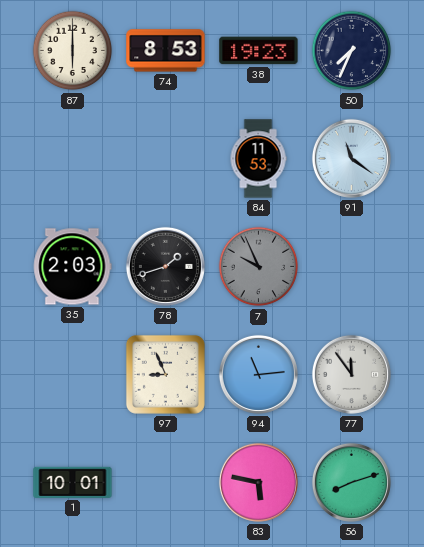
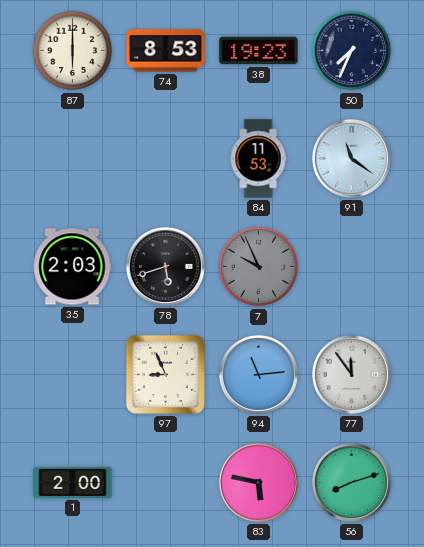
78: 1:42 -> 5:42
1: 10:01 -> 2:00
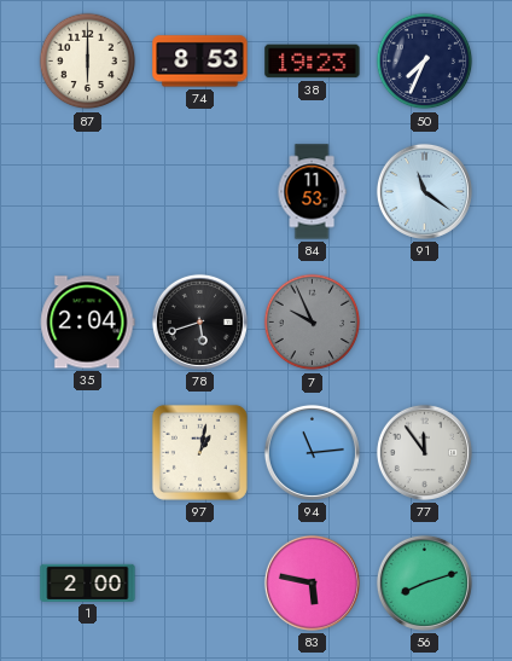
35: 2:03 -> 2:04
97: 8:56 -> 1:02
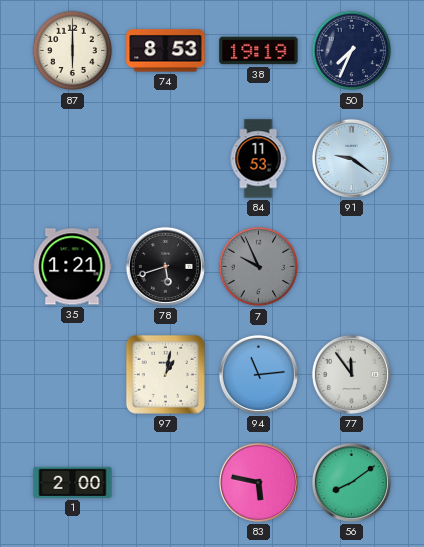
38: 19:23 -> 19:19
91: 11:21 -> 9:21
35: 2:04 -> 1:21
56: 8:12 -> 8:09
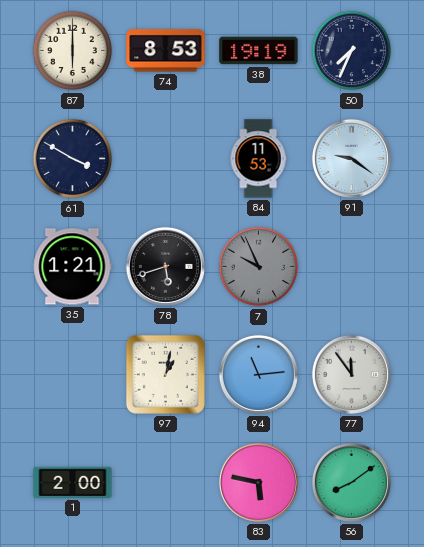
61: none -> 3:50
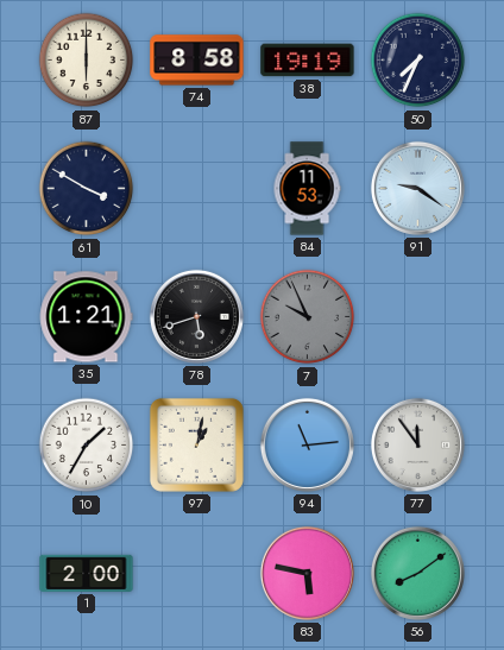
74: 8:53 -> 8:58
10: none -> 1:35
